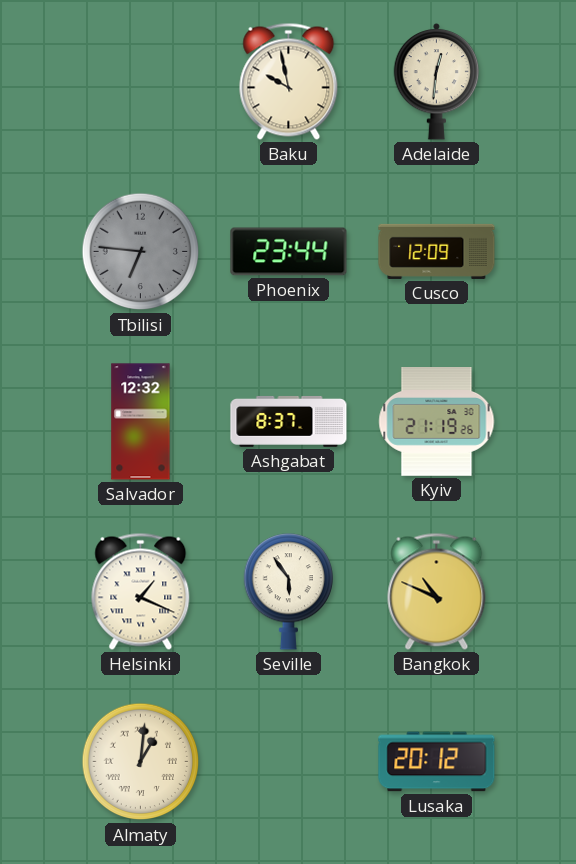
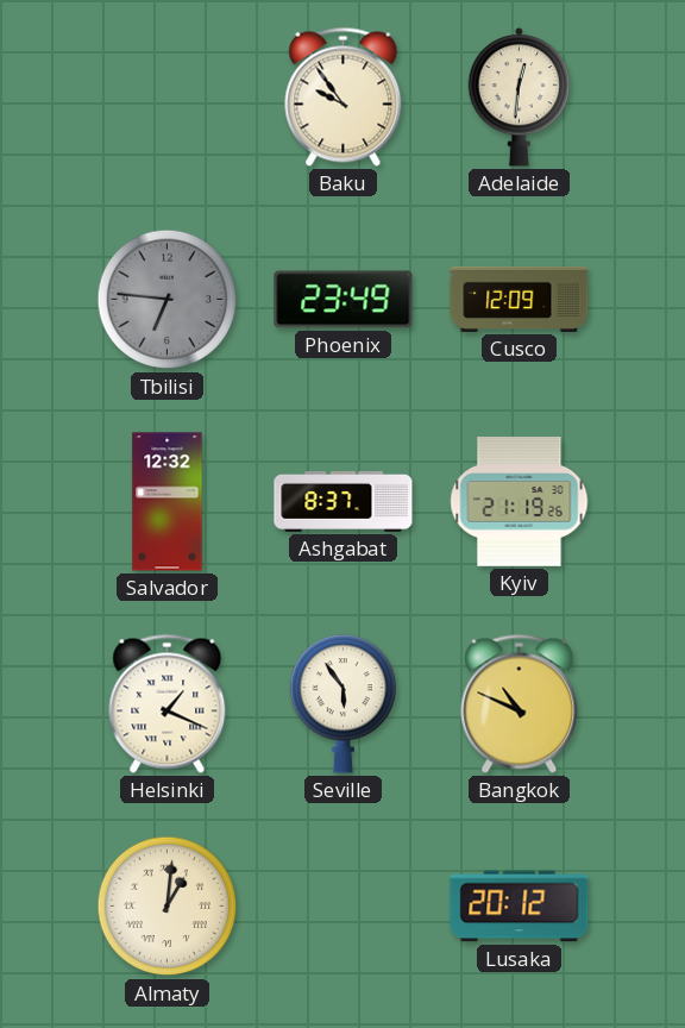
Baku: 9:58 -> 9:54
Phoenix: 23:44 -> 23:49
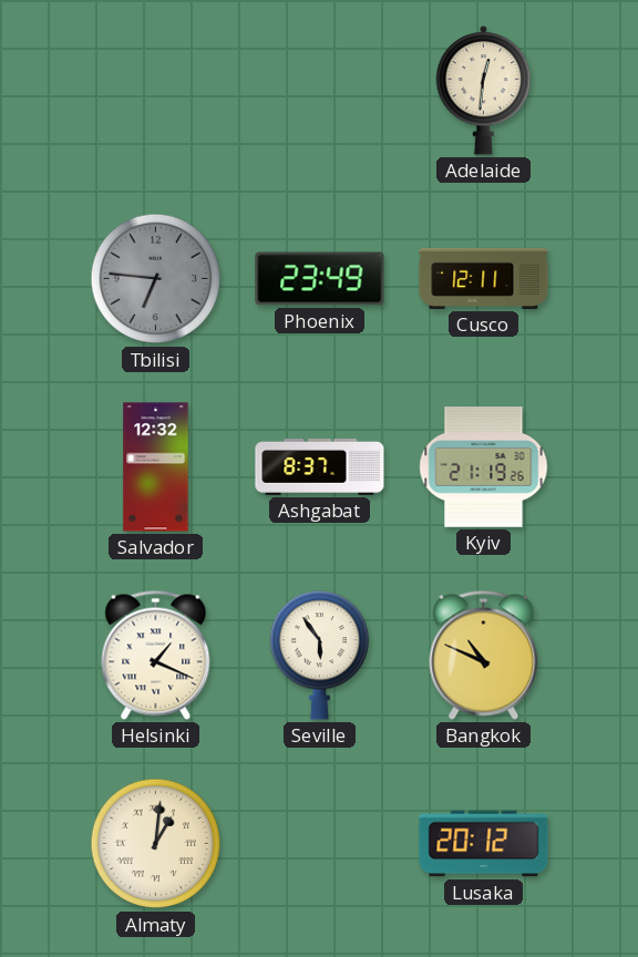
Baku: 9:54 -> none
Cusco: 12:09 -> 12:11
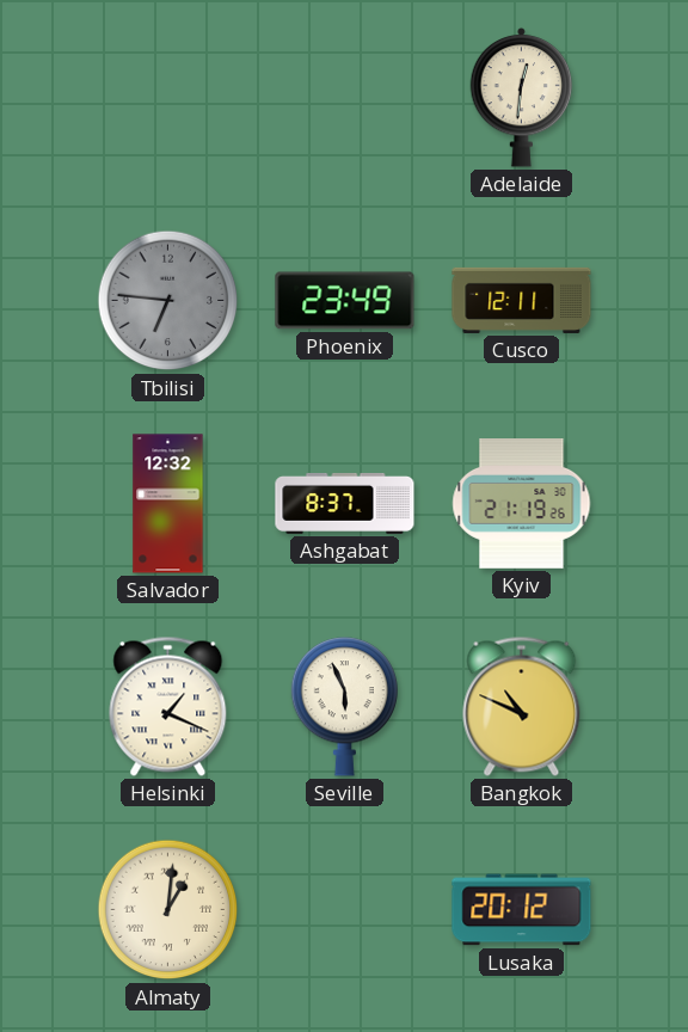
Seville: 5:54 -> 5:56
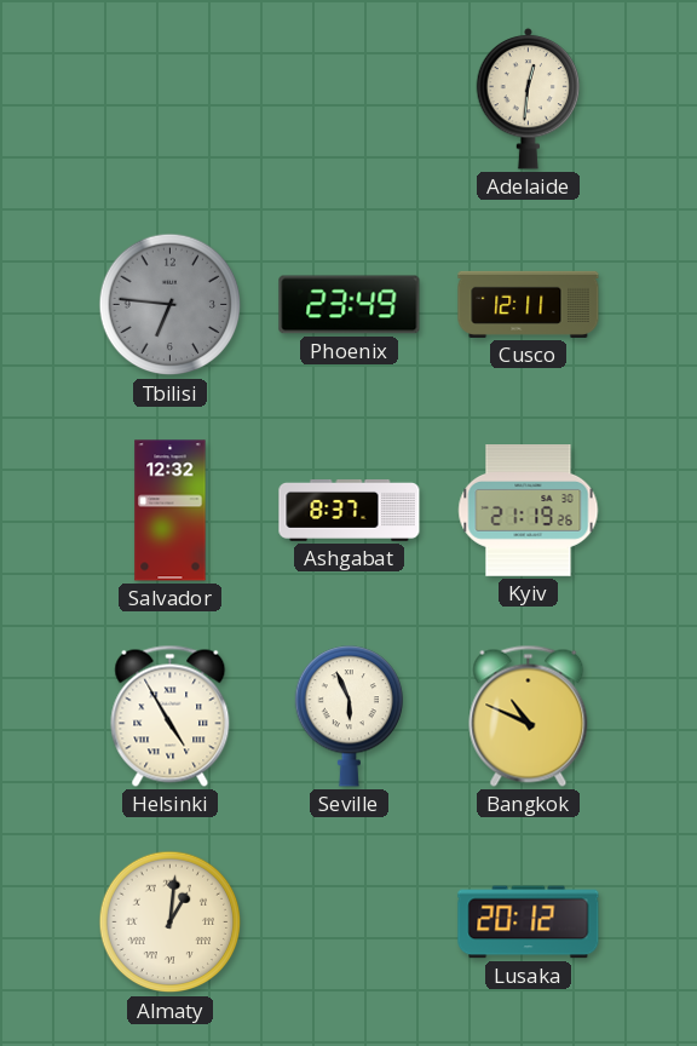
Helsinki: 1:19 -> 4:55
